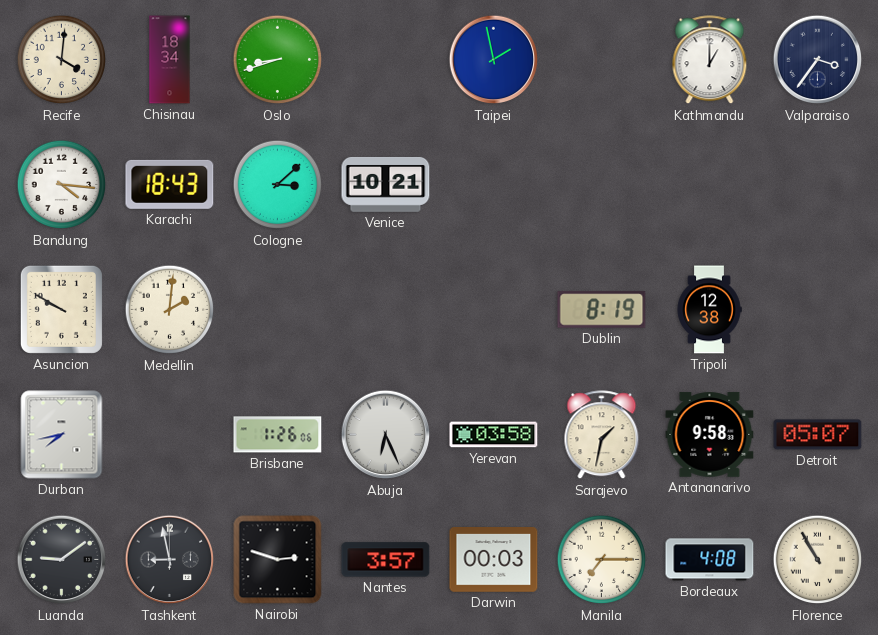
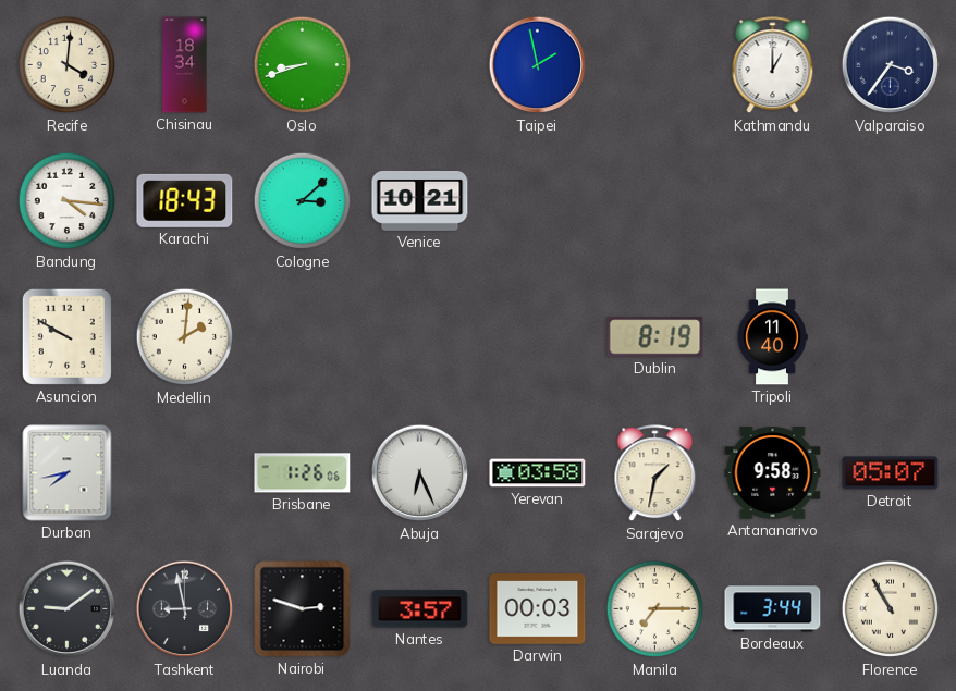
Tripoli: 12:38 -> 11:40
Bordeaux: 4:08 -> 3:44
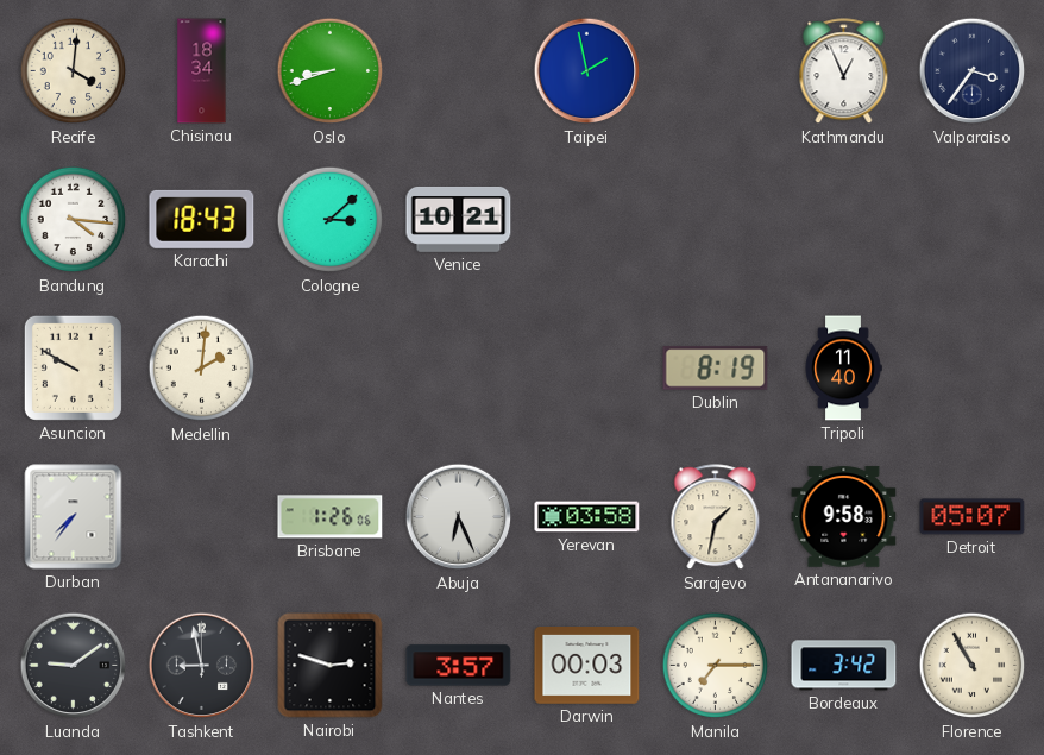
Kathmandu: 1:00 -> 12:56
Durban: 7:43 -> 7:36
Bordeaux: 3:44 -> 3:42
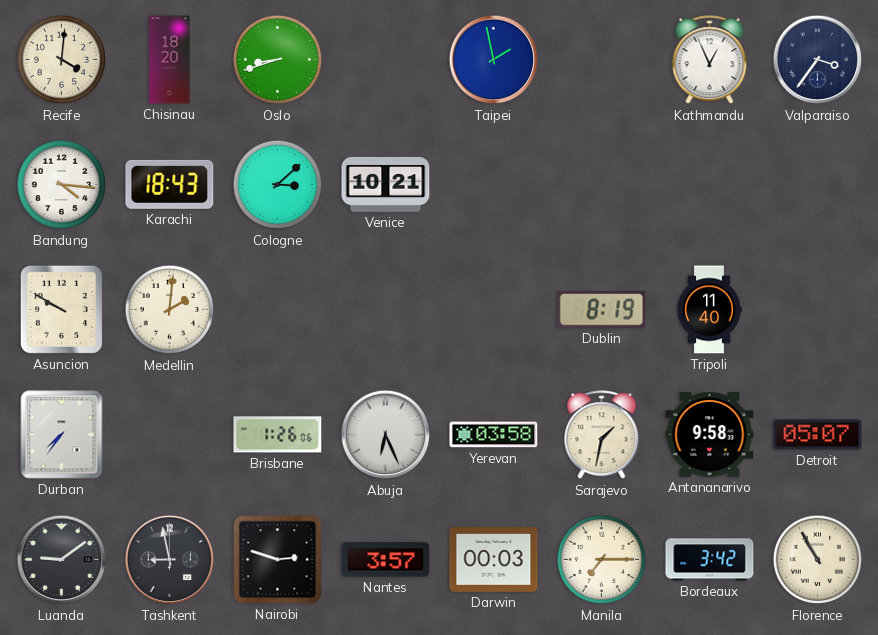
Chisinau: 18:34 -> 18:20
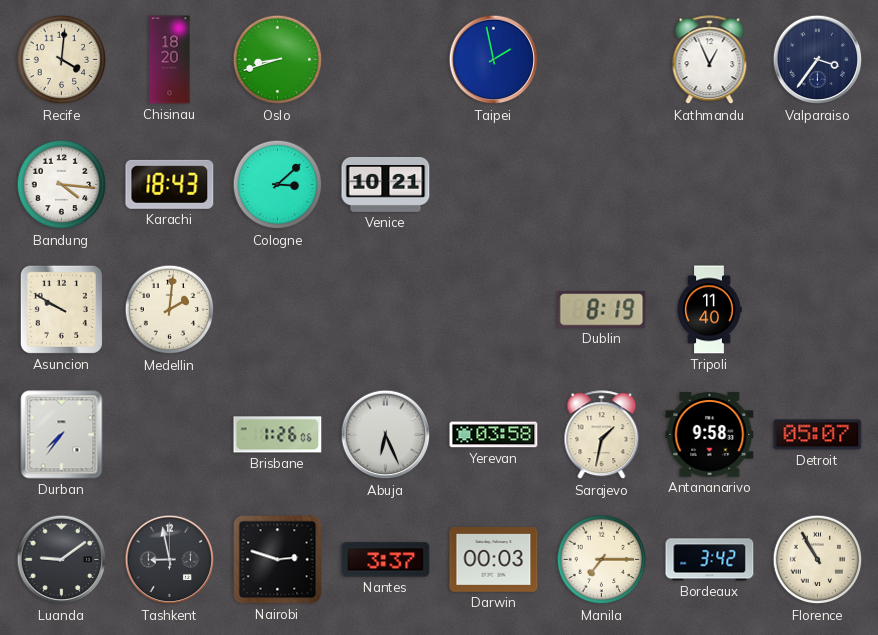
Nantes: 3:57 -> 3:37
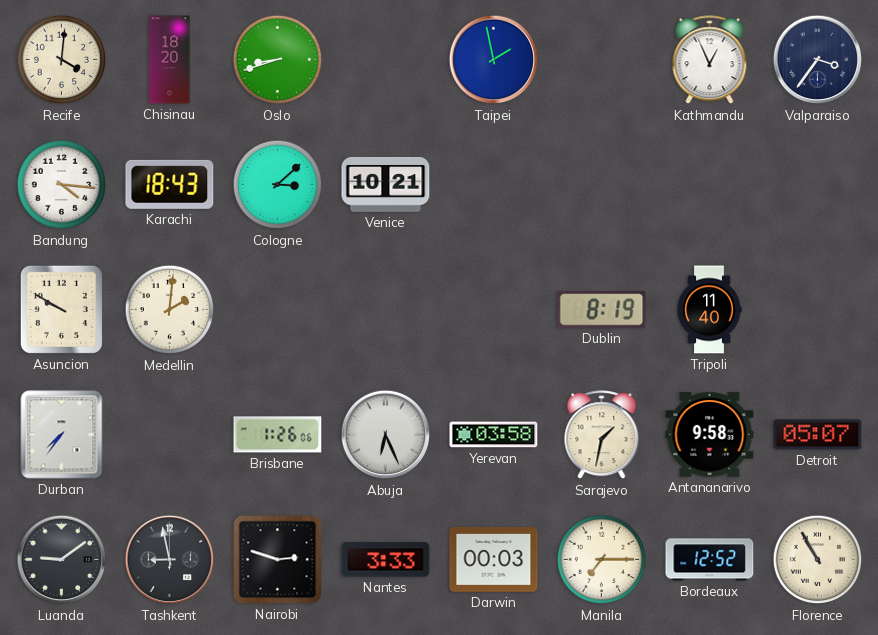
Nantes: 3:37 -> 3:33
Bordeaux: 3:42 -> 12:52
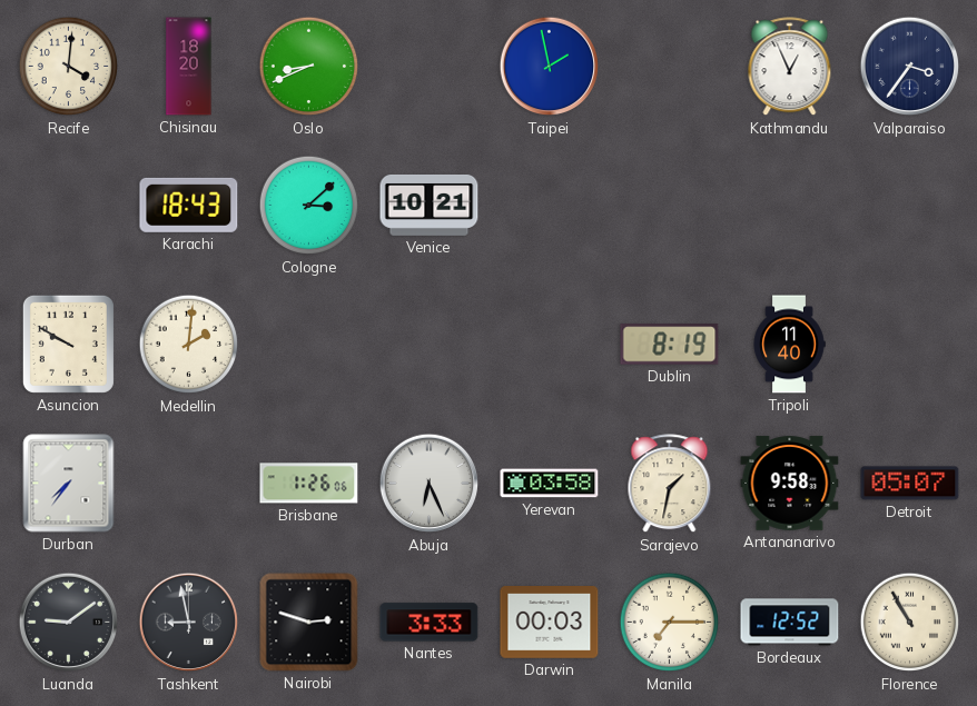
Oslo: 8:42 -> 8:41
Bandung: 4:16 -> none
